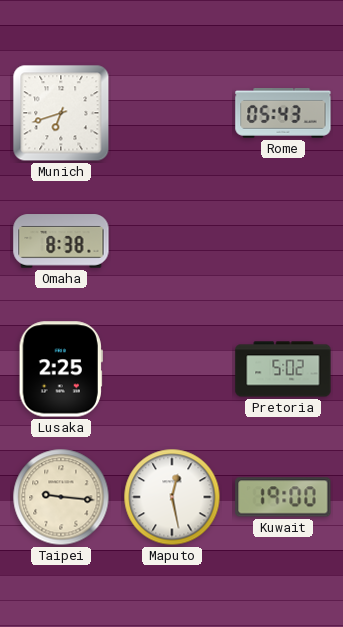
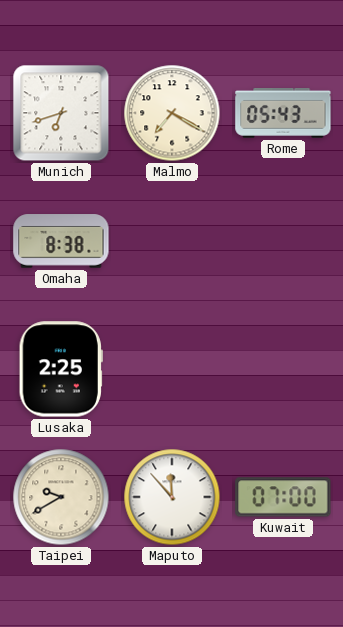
Malmo: none -> 7:20
Pretoria: 5:02 -> none
Taipei: 9:16 -> 9:40
Maputo: 12:28 -> 11:53
Kuwait: 19:00 -> 07:00
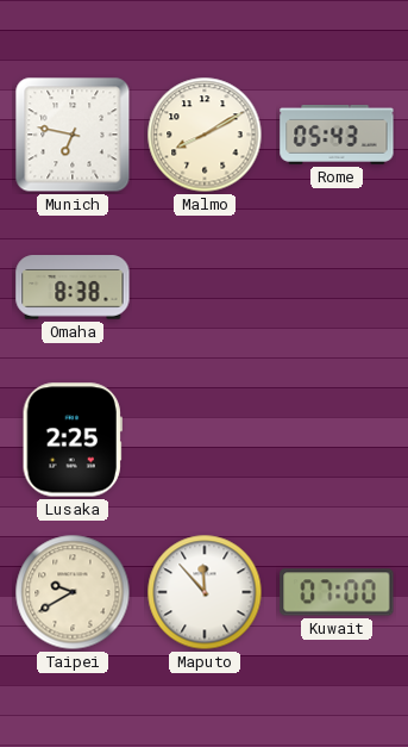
Munich: 6:42 -> 6:47
Malmo: 7:20 -> 8:10
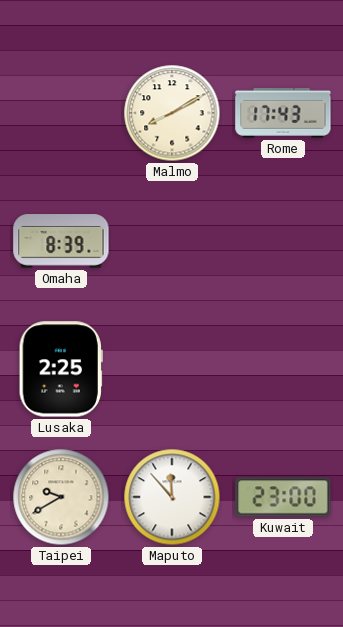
Munich: 6:47 -> none
Rome: 05:43 -> 17:43
Omaha: 8:38 -> 8:39
Kuwait: 07:00 -> 23:00
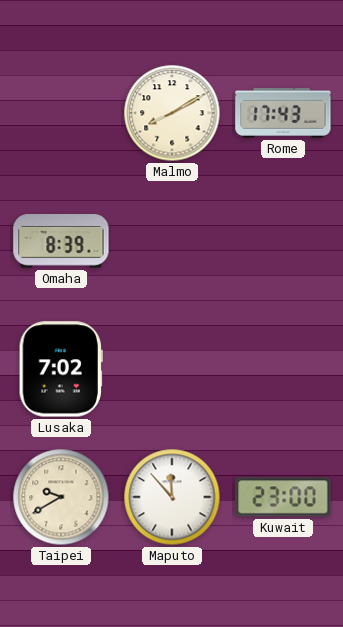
Lusaka: 2:25 -> 7:02
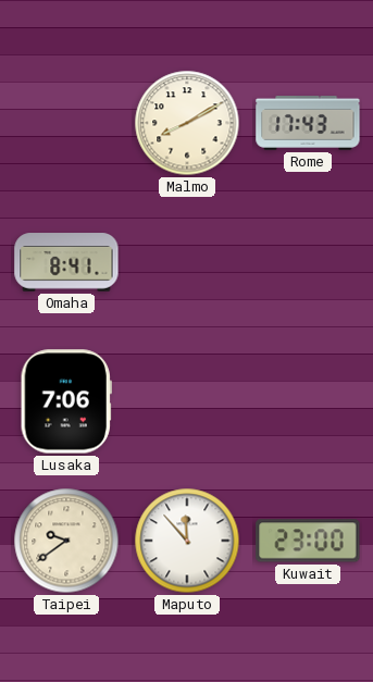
Omaha: 8:39 -> 8:41
Lusaka: 7:02 -> 7:06
Taipei: 9:40 -> 9:39
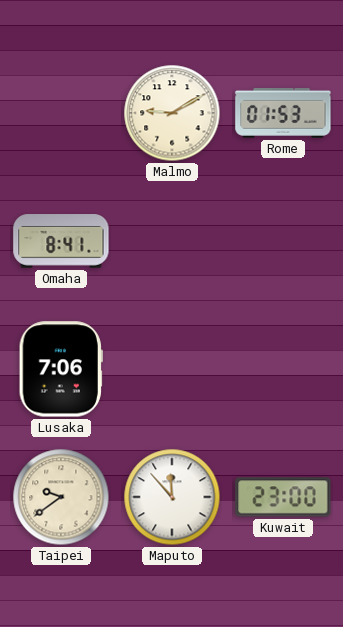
Malmo: 8:10 -> 9:10
Rome: 17:43 -> 01:53
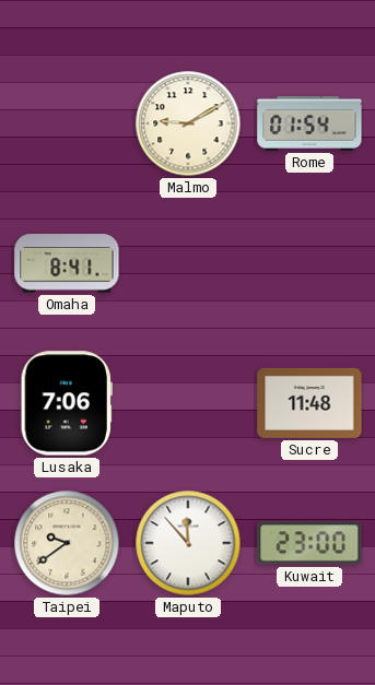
Rome: 01:53 -> 01:54
Sucre: none -> 11:48
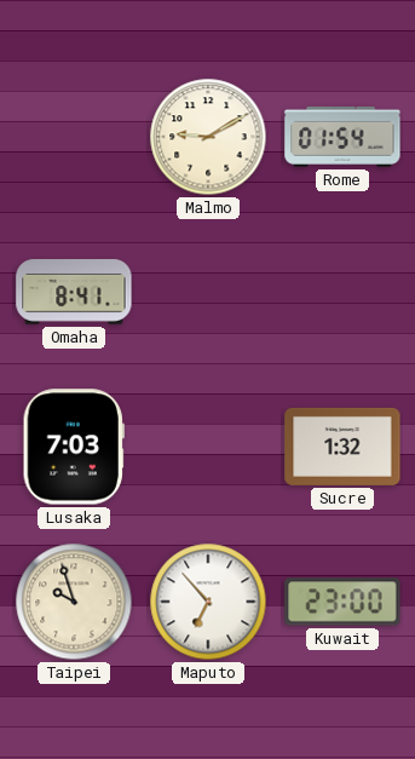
Lusaka: 7:06 -> 7:03
Sucre: 11:48 -> 1:32
Taipei: 9:39 -> 9:57
Maputo: 11:53 -> 6:53
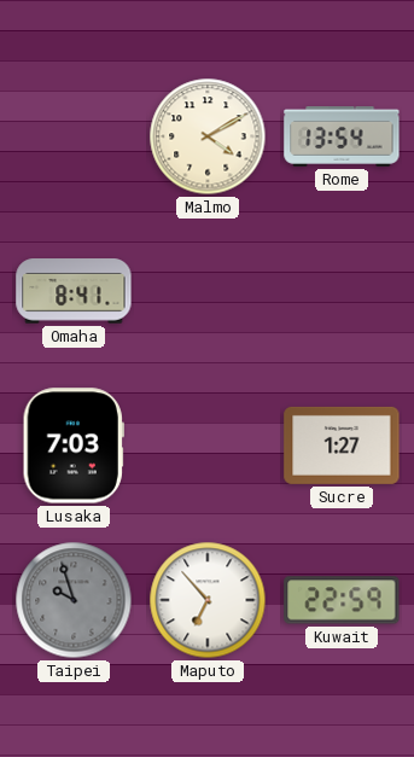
Malmo: 9:10 -> 4:10
Rome: 01:54 -> 13:54
Sucre: 1:32 -> 1:27
Taipei dial: cream -> grey
Kuwait: 23:00 -> 22:59
